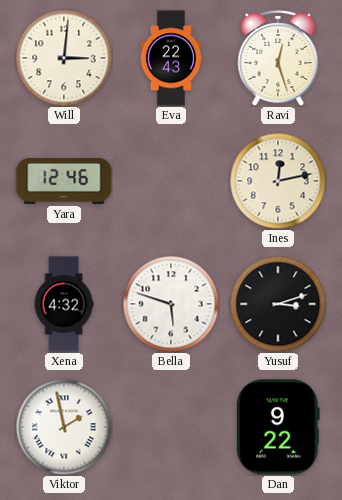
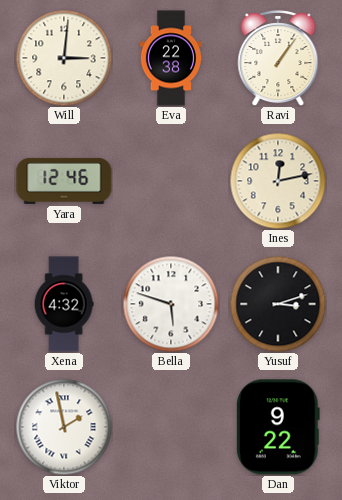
Eva: 22:43 -> 22:38
Ravi: 12:27 -> 1:06
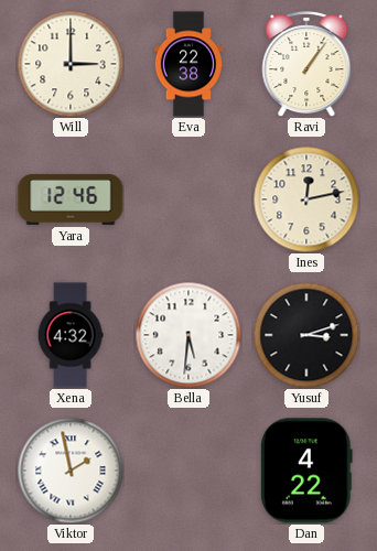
Will: 3:01 -> 3:00
Bella: 5:48 -> 5:31
Dan: 9:22 -> 4:22
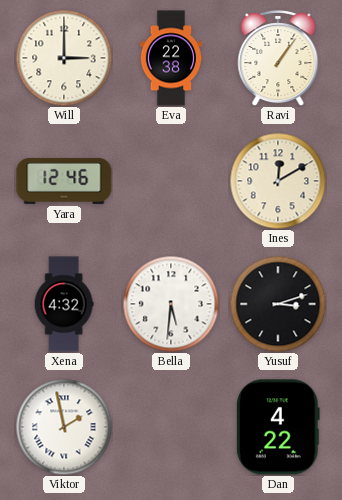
Ines: 12:13 -> 12:10
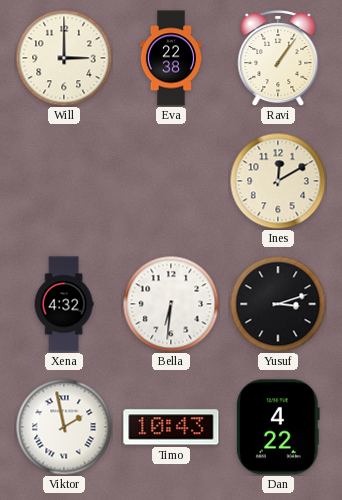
Yara: 12:46 -> none
Bella: 5:31 -> 6:31
Timo: none -> 10:43
